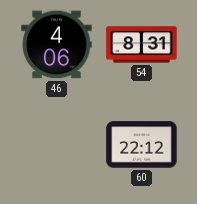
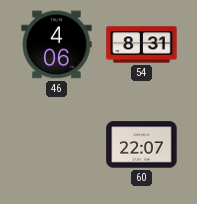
60: 22:12 -> 22:07
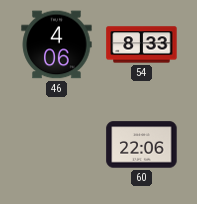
54: 8:31 -> 8:33
60: 22:07 -> 22:06
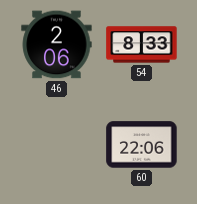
46: 4:06 -> 2:06
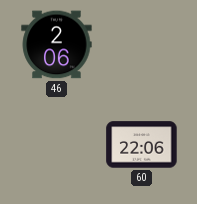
54: 8:33 -> none
